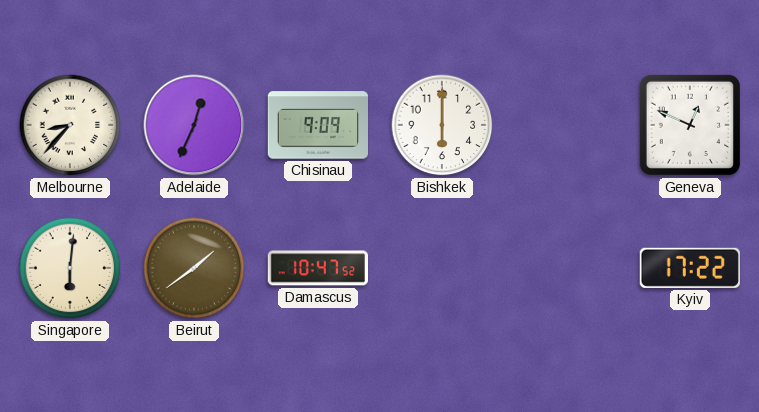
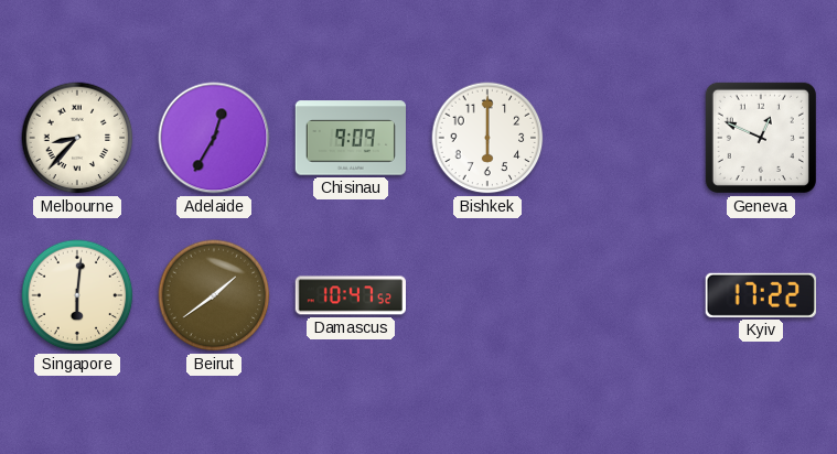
Adelaide: 12:34 -> 12:35
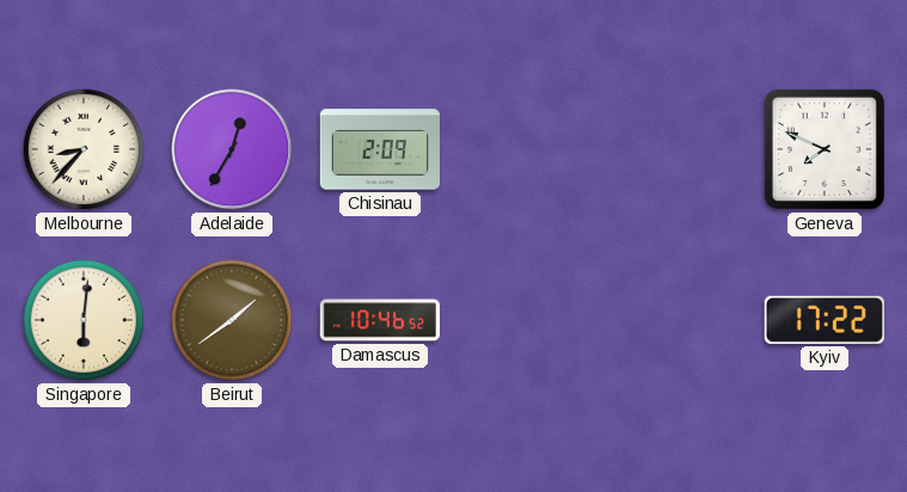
Chisinau: 9:09 -> 2:09
Bishkek: 6:00 -> none
Geneva: 12:49 -> 7:49
Damascus: 10:47 -> 10:46
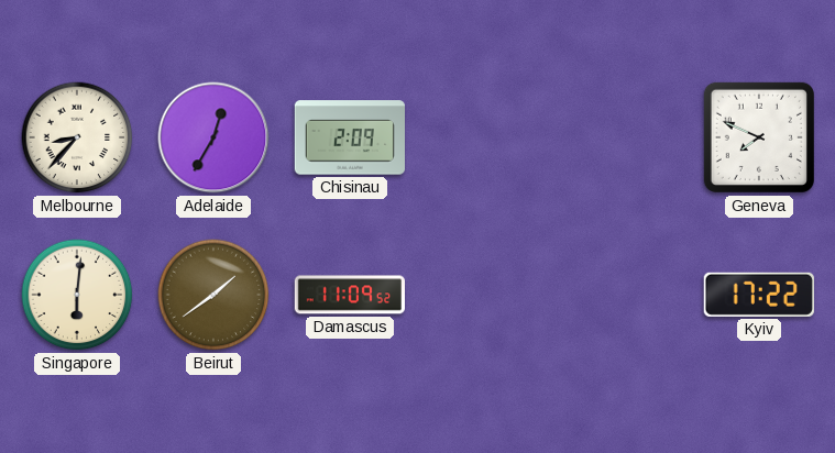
Damascus: 10:46 -> 11:09
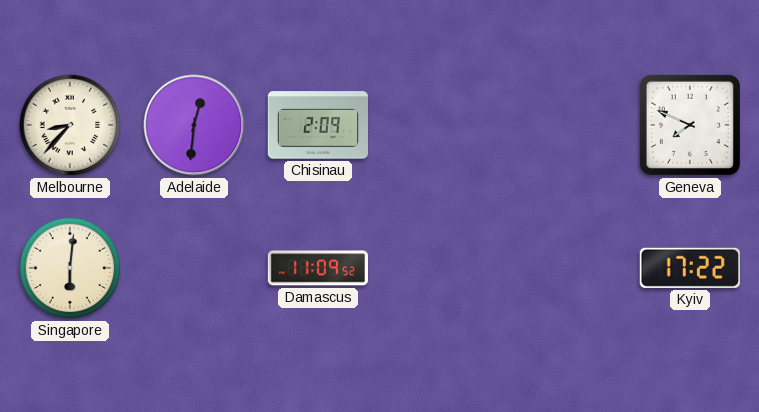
Adelaide: 12:35 -> 12:31
Beirut: 1:39 -> none
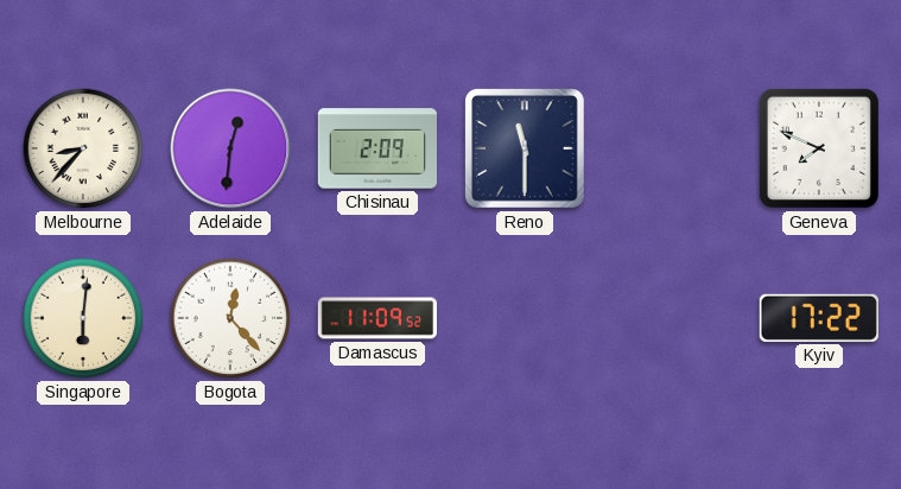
Reno: none -> 11:30
Bogota: none -> 12:23
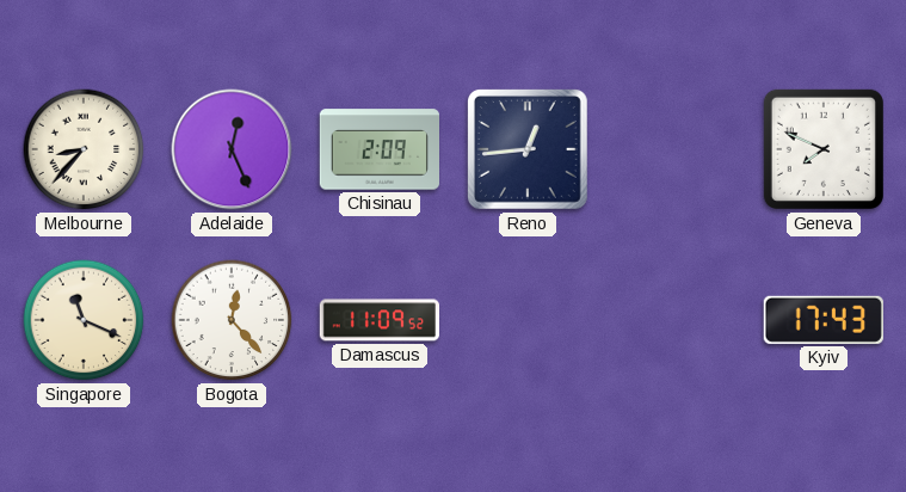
Adelaide: 12:31 -> 12:26
Reno: 11:30 -> 12:44
Singapore: 6:01 -> 11:19
Kyiv: 17:22 -> 17:43
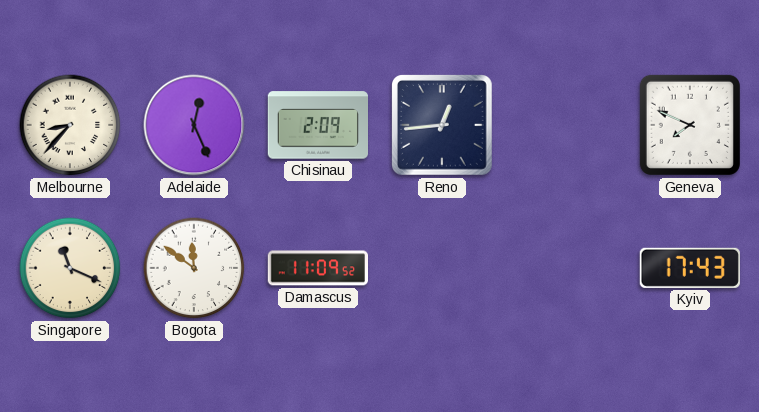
Bogota: 12:23 -> 11:51
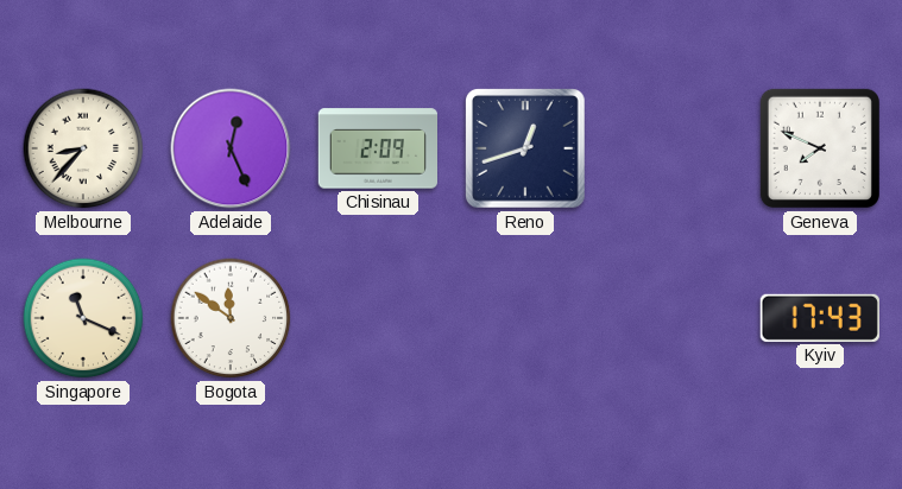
Reno: 12:44 -> 12:42
Damascus: 11:09 -> none
